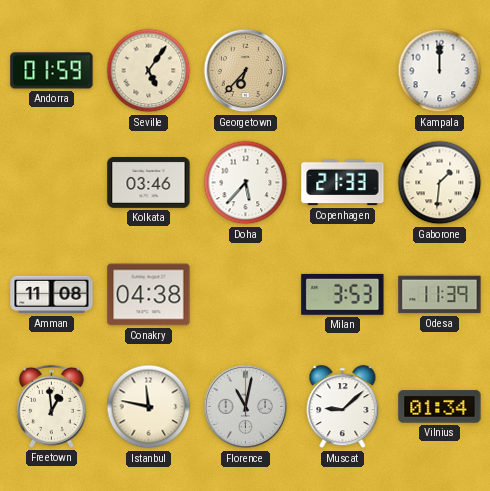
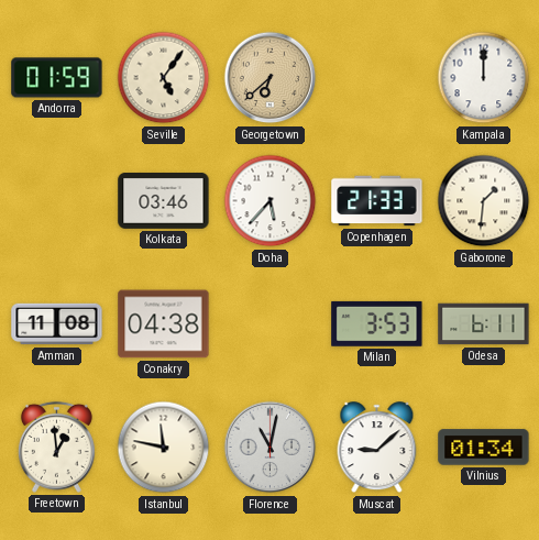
Georgetown: 6:37 -> 6:38
Odesa: 11:39 -> 6:11
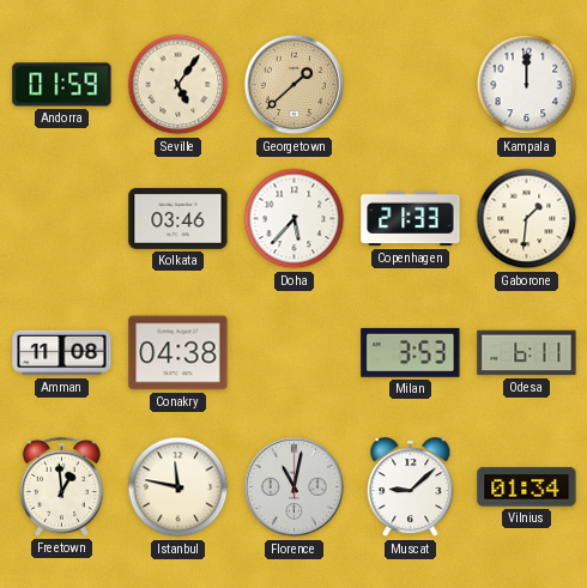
Georgetown: 6:38 -> 1:38
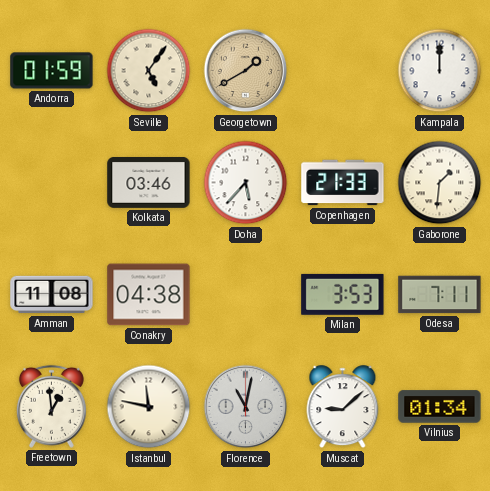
Georgetown: 1:38 -> 1:40
Odesa: 6:11 -> 7:11
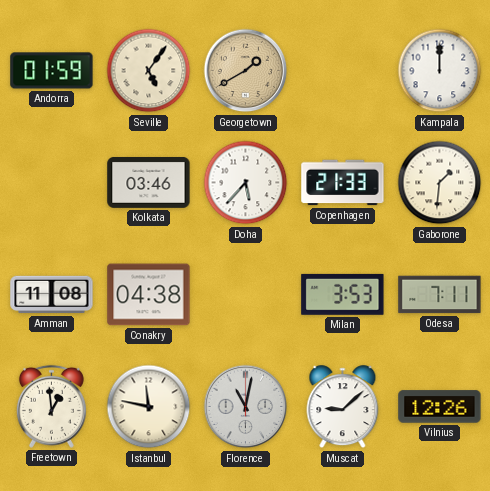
Vilnius: 01:34 -> 12:26
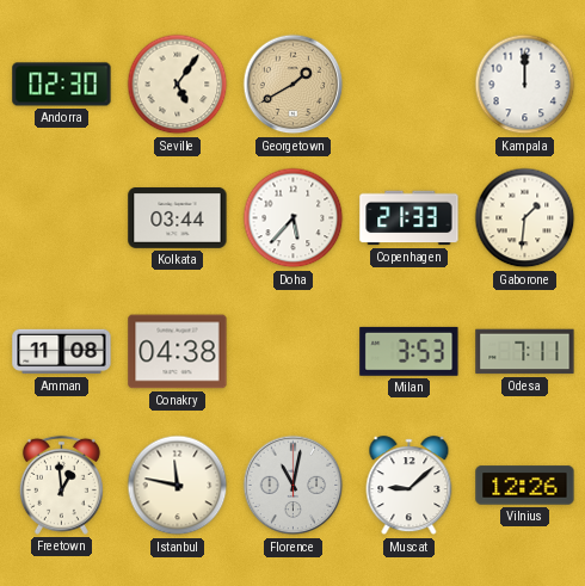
Andorra: 01:59 -> 02:30
Kolkata: 03:46 -> 03:44
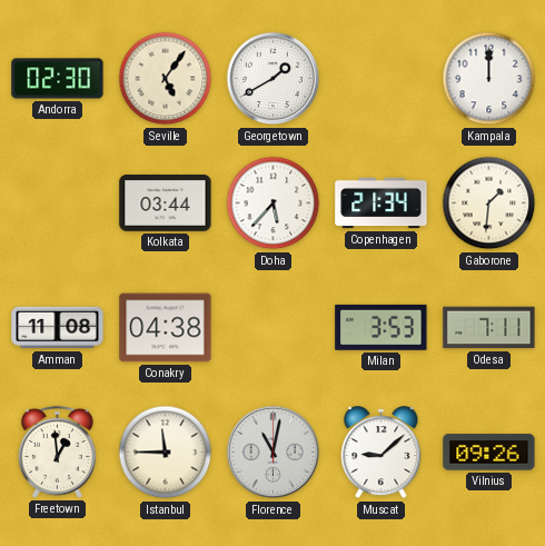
Georgetown dial: champagne -> white
Copenhagen: 21:33 -> 21:34
Istanbul: 11:47 -> 11:45
Vilnius: 12:26 -> 09:26
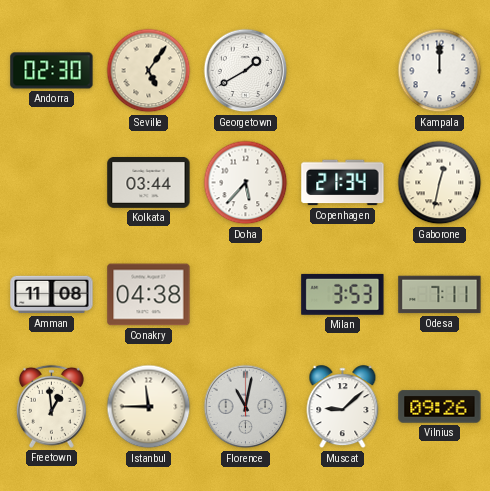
Gaborone: 1:31 -> 12:32
